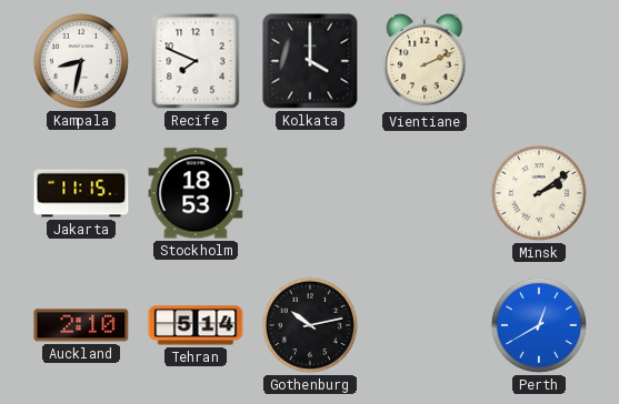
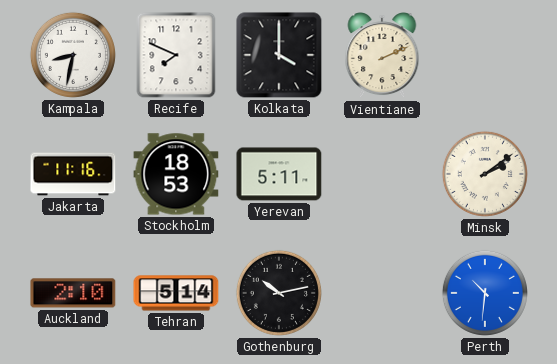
Jakarta: 11:15 -> 11:16
Yerevan: none -> 5:11
Perth: 12:40 -> 10:31
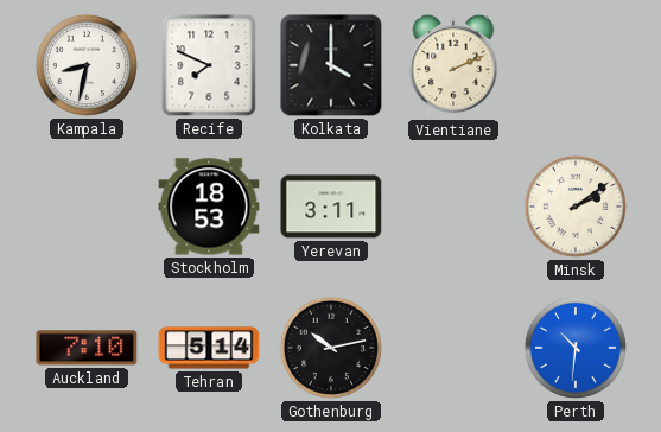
Jakarta: 11:16 -> none
Yerevan: 5:11 -> 3:11
Auckland: 2:10 -> 7:10
